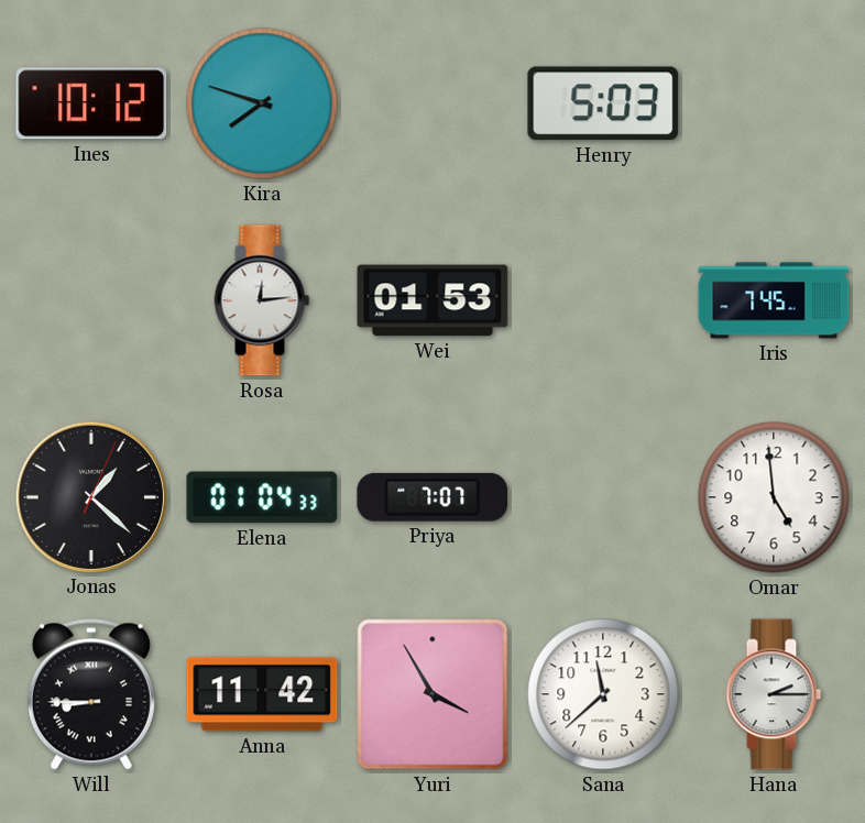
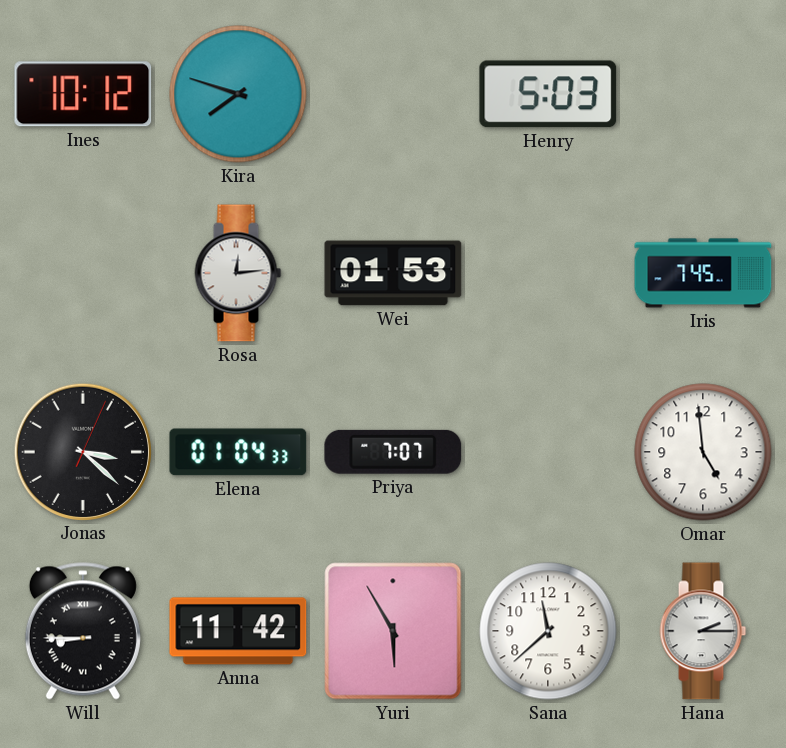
Jonas: 1:22 -> 3:22
Yuri: 3:55 -> 5:55
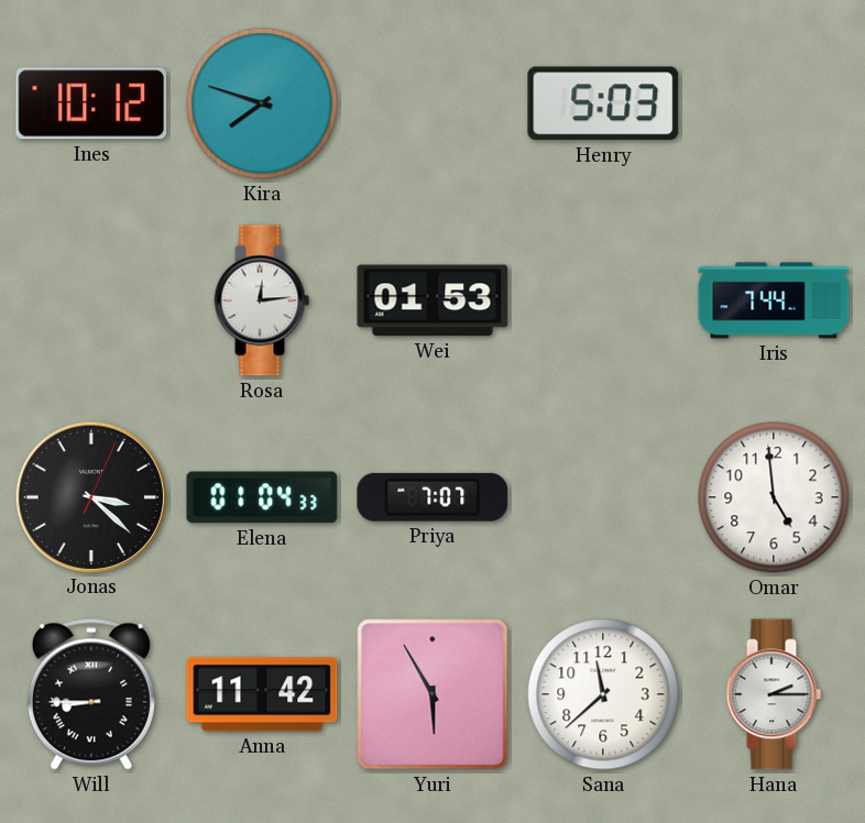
Iris: 7:45 -> 7:44
